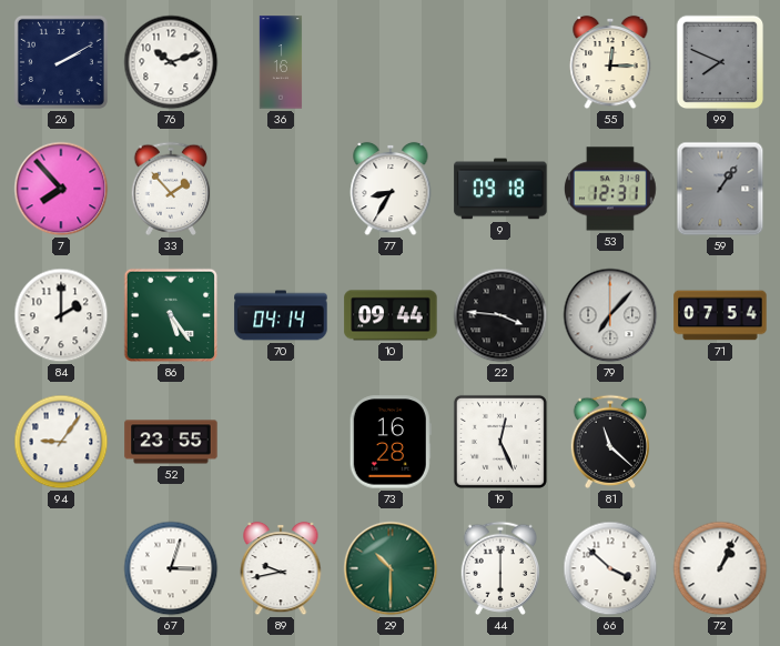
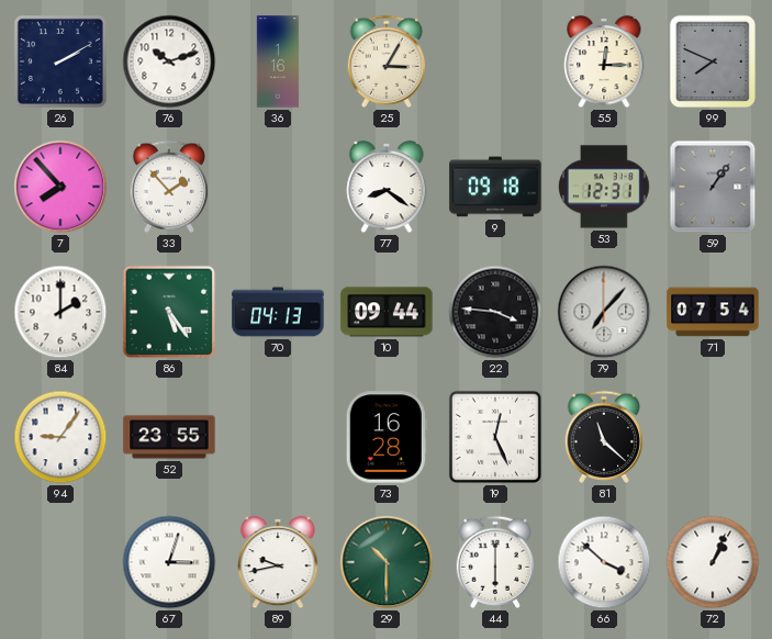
25: none -> 3:05
77: 8:35 -> 8:21
70: 04:14 -> 04:13
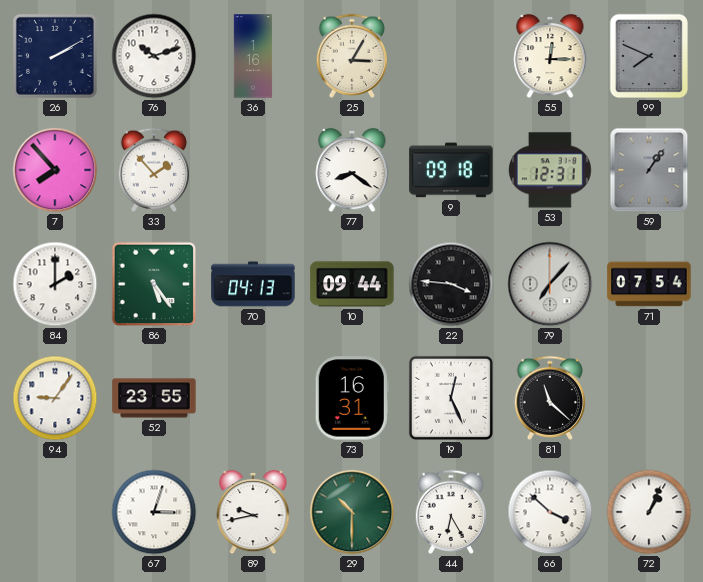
73: 16:28 -> 16:31
44: 6:00 -> 6:25
